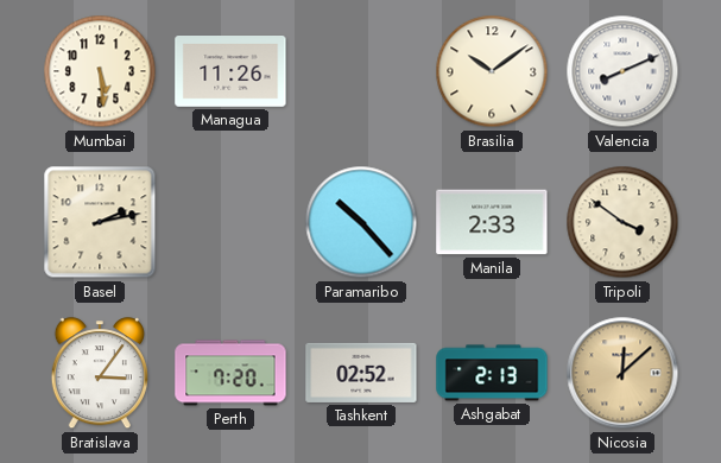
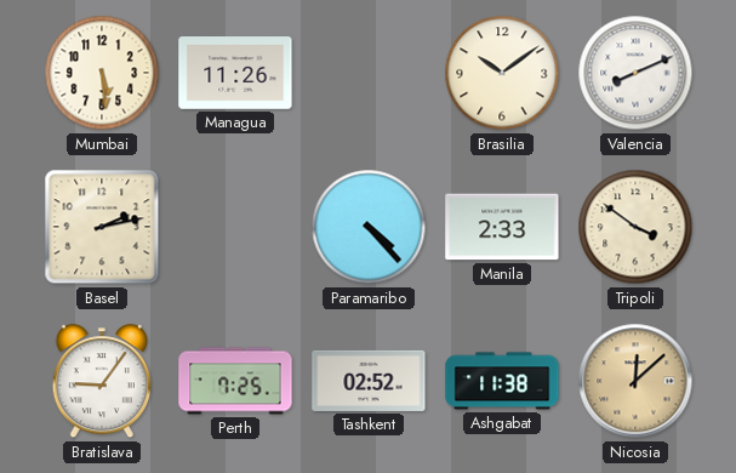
Paramaribo: 10:23 -> 4:23
Bratislava: 3:06 -> 9:06
Perth: 7:20 -> 7:25
Ashgabat: 2:13 -> 11:38
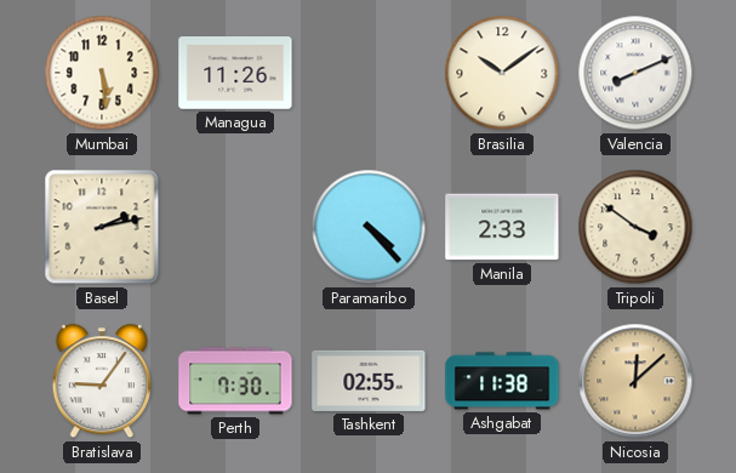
Perth: 7:25 -> 7:30
Tashkent: 02:52 -> 02:55
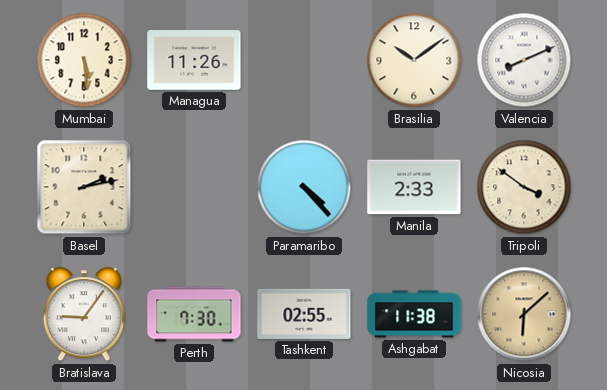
Nicosia: 12:08 -> 6:08
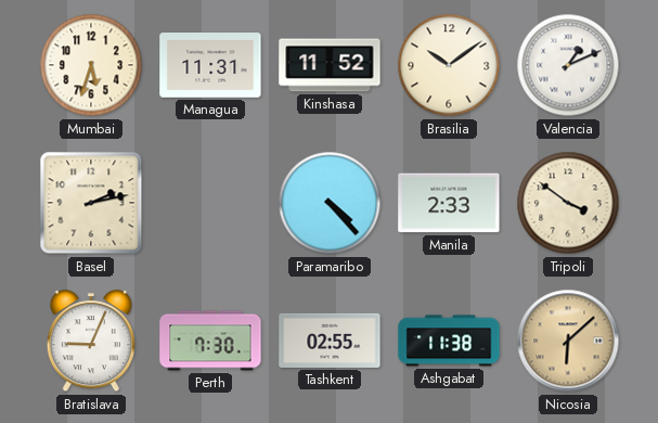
Mumbai: 5:29 -> 5:33
Managua: 11:26 -> 11:31
Kinshasa: none -> 11:52
Valencia: 8:11 -> 1:11
Bratislava: 9:06 -> 9:04
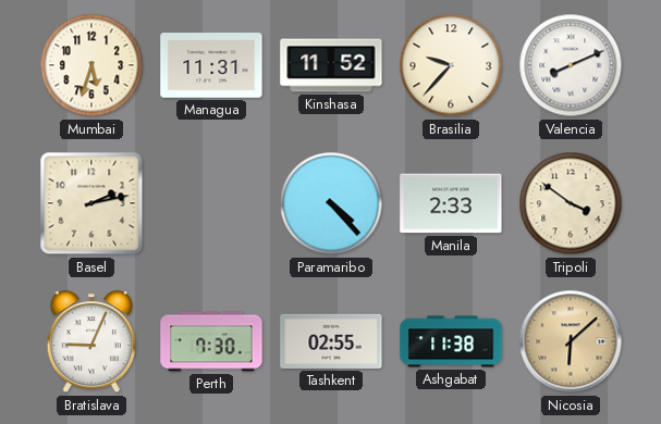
Brasilia: 10:09 -> 9:37
Valencia: 1:11 -> 8:11
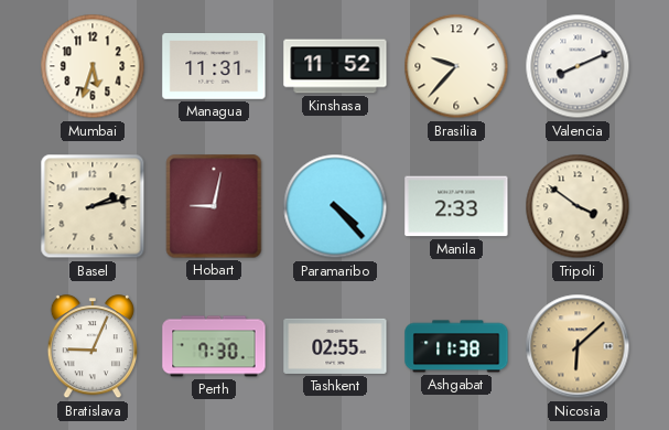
Hobart: none -> 9:02
